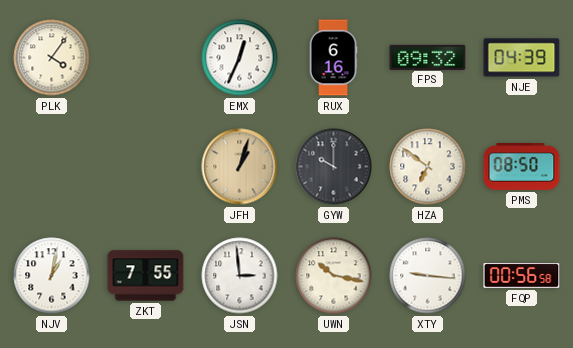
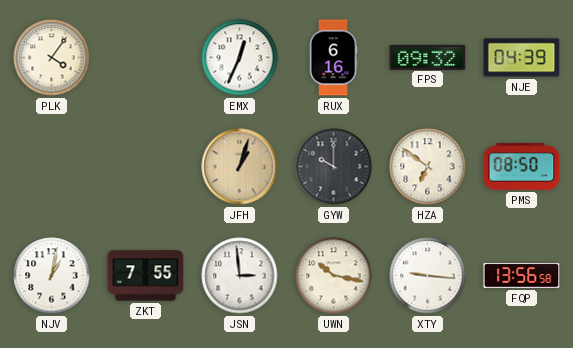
FQP: 00:56 -> 13:56
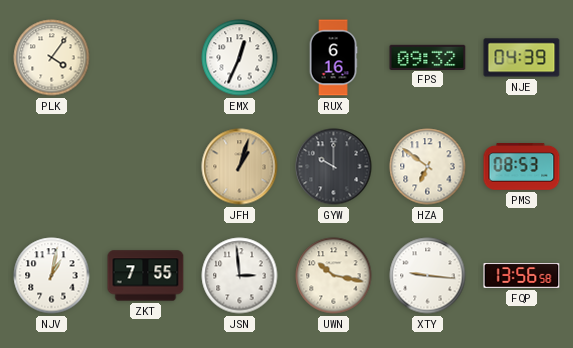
PMS: 08:50 -> 08:53
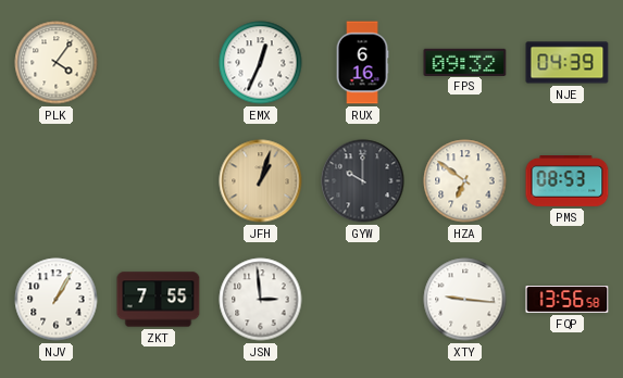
NJV: 1:02 -> 1:05
UWN: 10:17 -> none
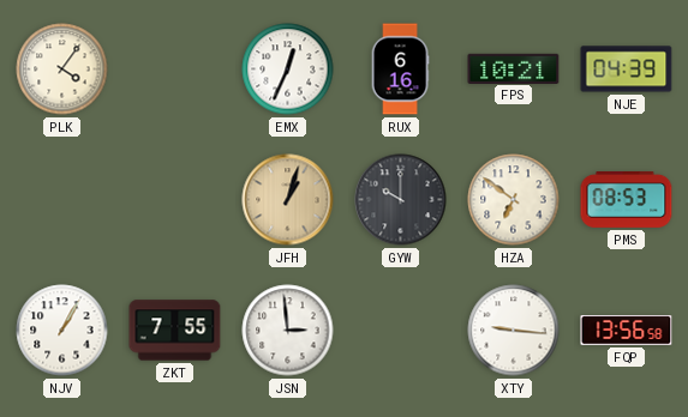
FPS: 09:32 -> 10:21
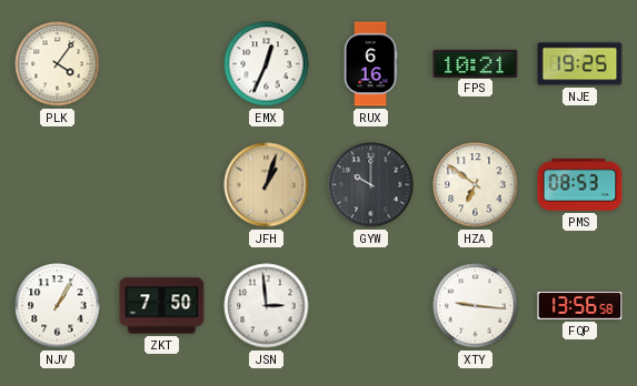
NJE: 04:39 -> 19:25
ZKT: 7:55 -> 7:50
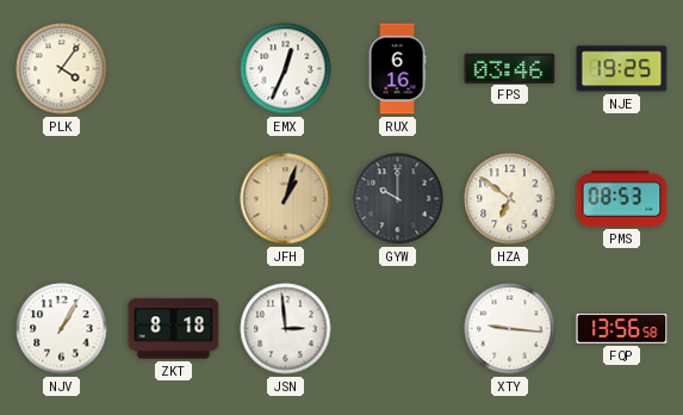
FPS: 10:21 -> 03:46
ZKT: 7:50 -> 8:18
